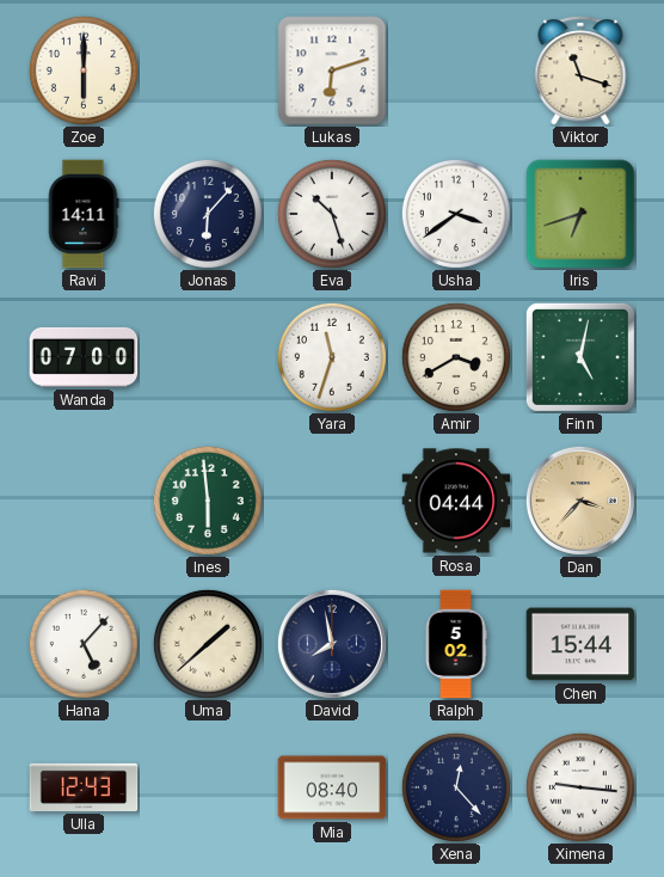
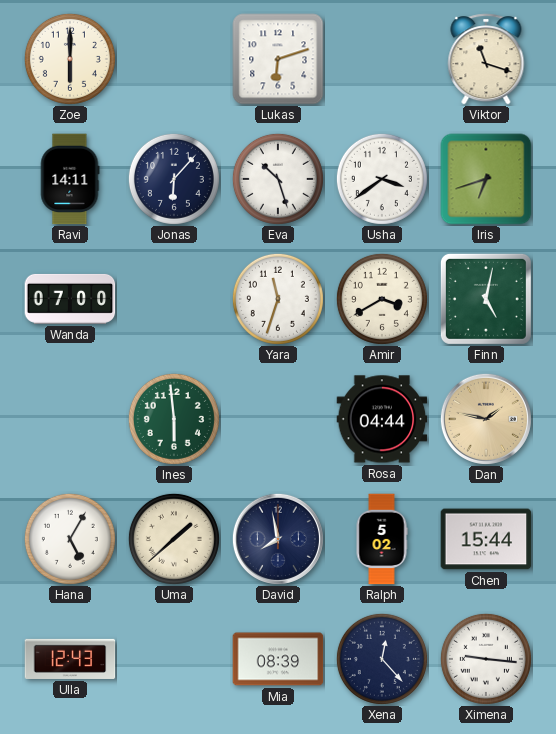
Dan: 3:37 -> 1:47
Hana: 5:07 -> 5:05
Mia: 08:40 -> 08:39
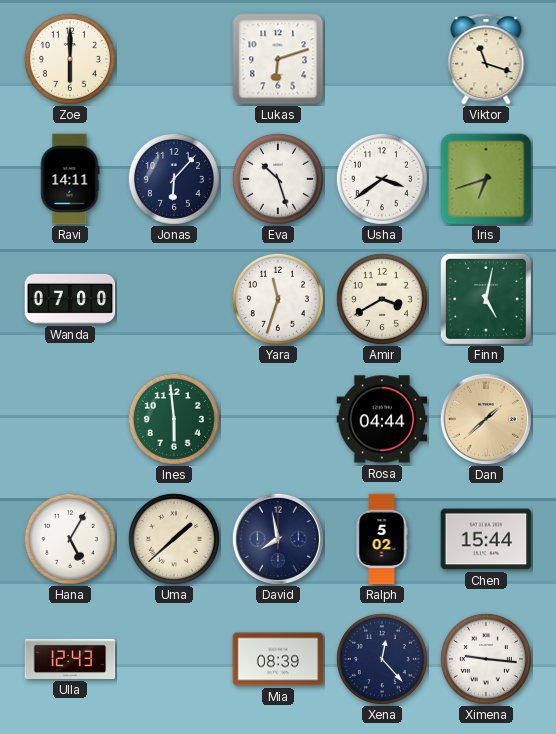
Dan: 1:47 -> 1:38
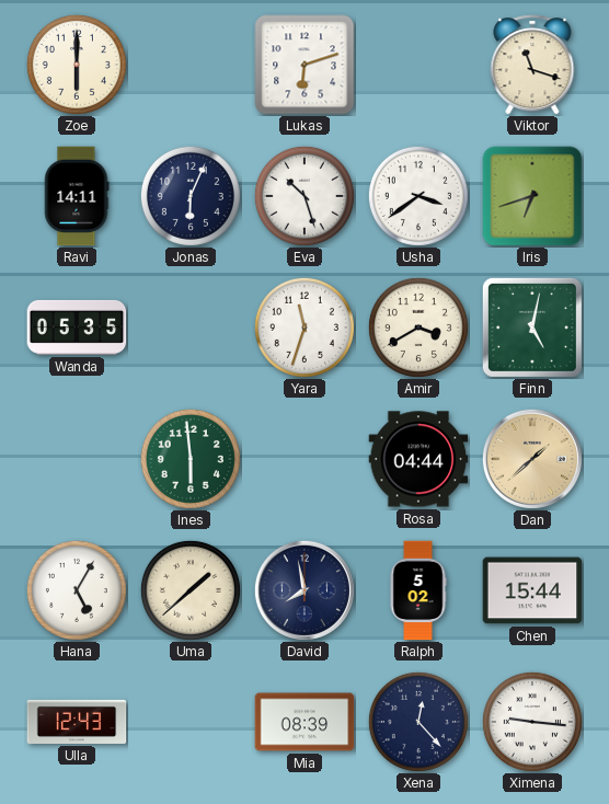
Jonas: 6:07 -> 6:04
Wanda: 07:00 -> 05:35
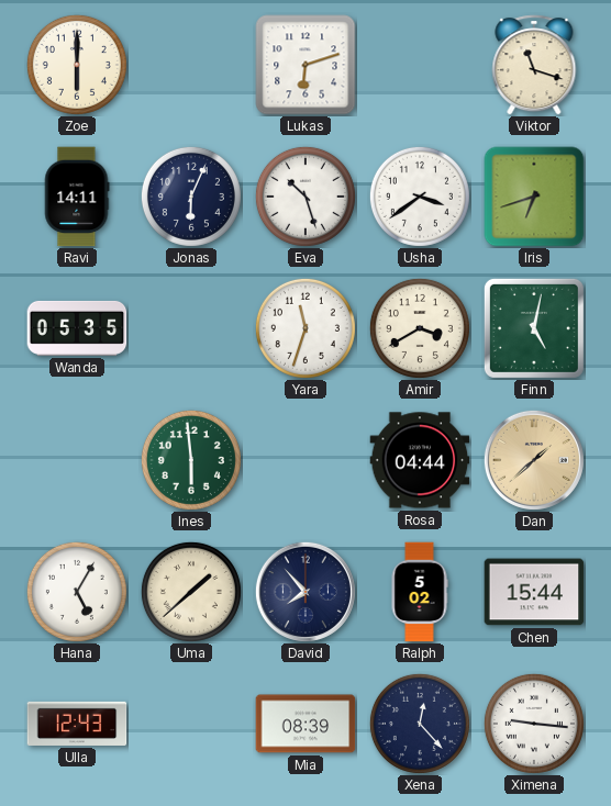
David: 7:58 -> 7:53
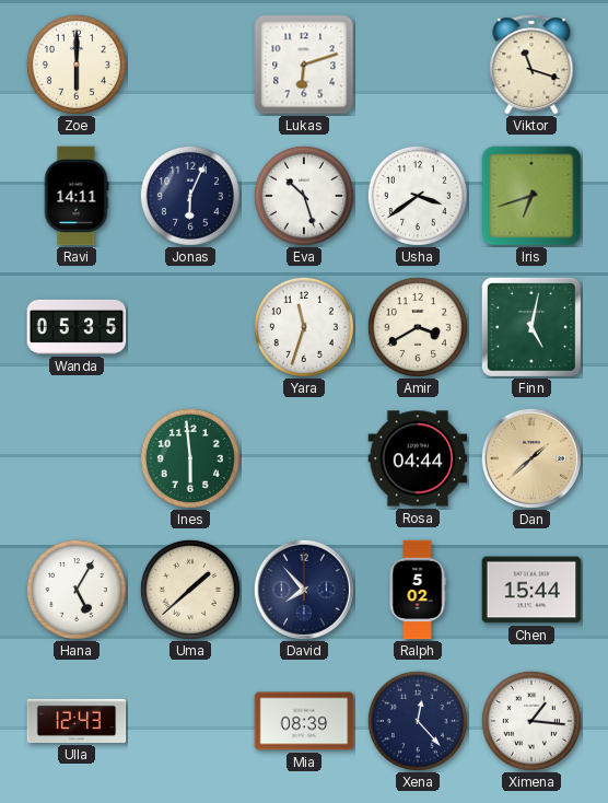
Ximena: 9:16 -> 1:16
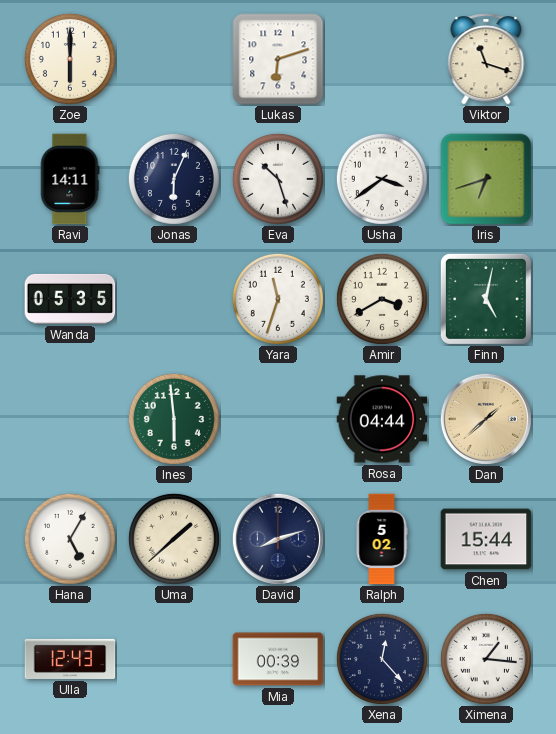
David: 7:53 -> 8:12
Mia: 08:39 -> 00:39
